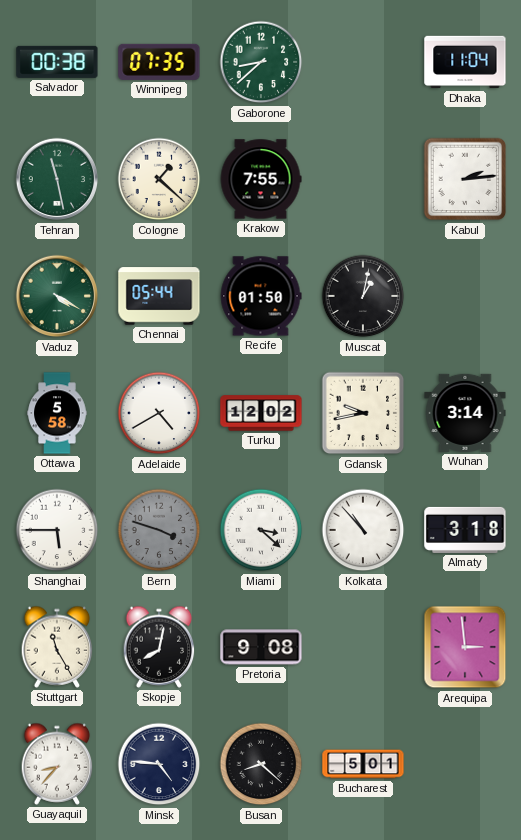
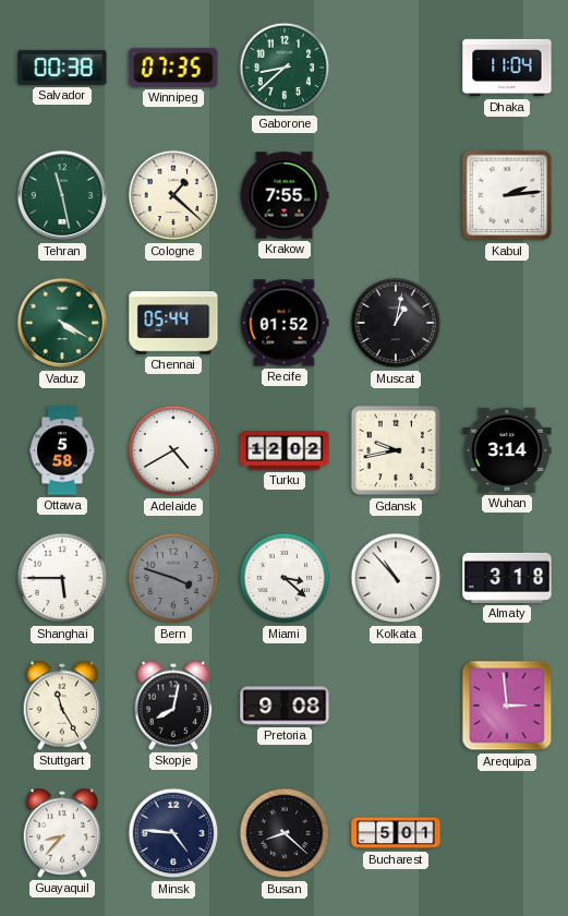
Recife: 01:50 -> 01:52
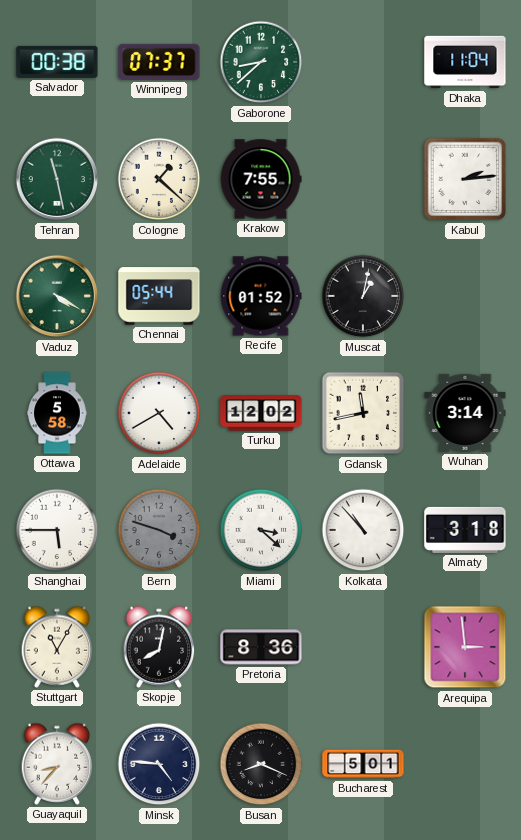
Winnipeg: 07:35 -> 07:37
Gdansk: 9:43 -> 11:43
Stuttgart: 11:25 -> 11:05
Pretoria: 9:08 -> 8:36
Busan: 8:22 -> 8:19
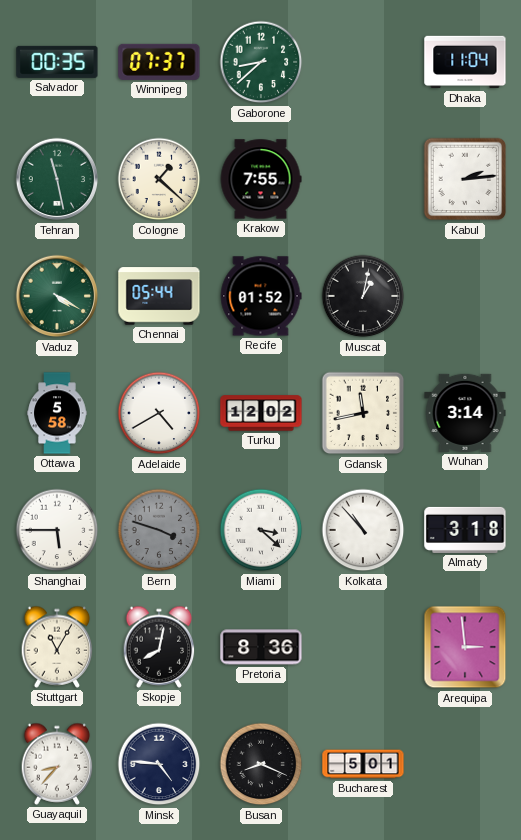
Salvador: 00:38 -> 00:35
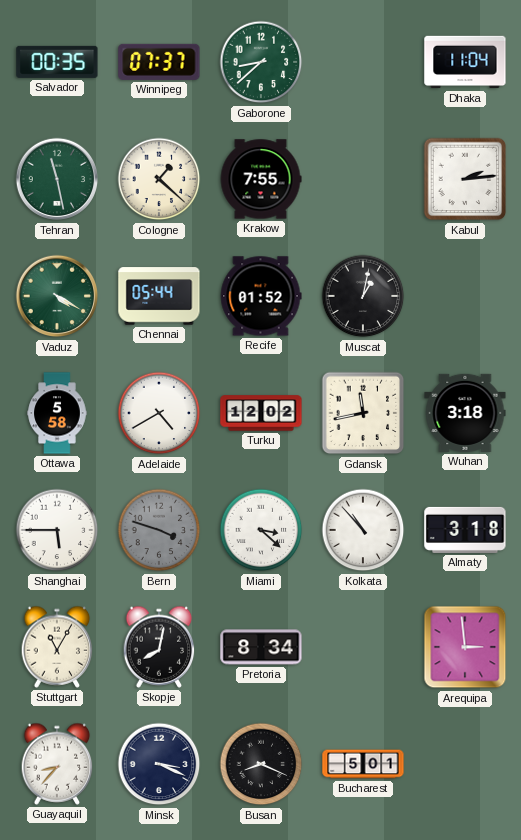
Wuhan: 3:14 -> 3:18
Pretoria: 8:36 -> 8:34
Minsk: 4:46 -> 3:19
